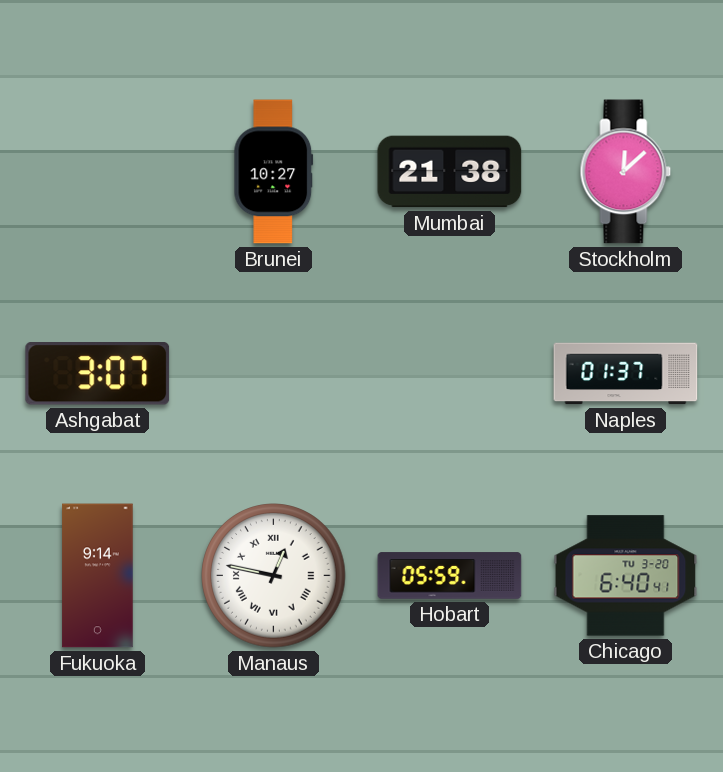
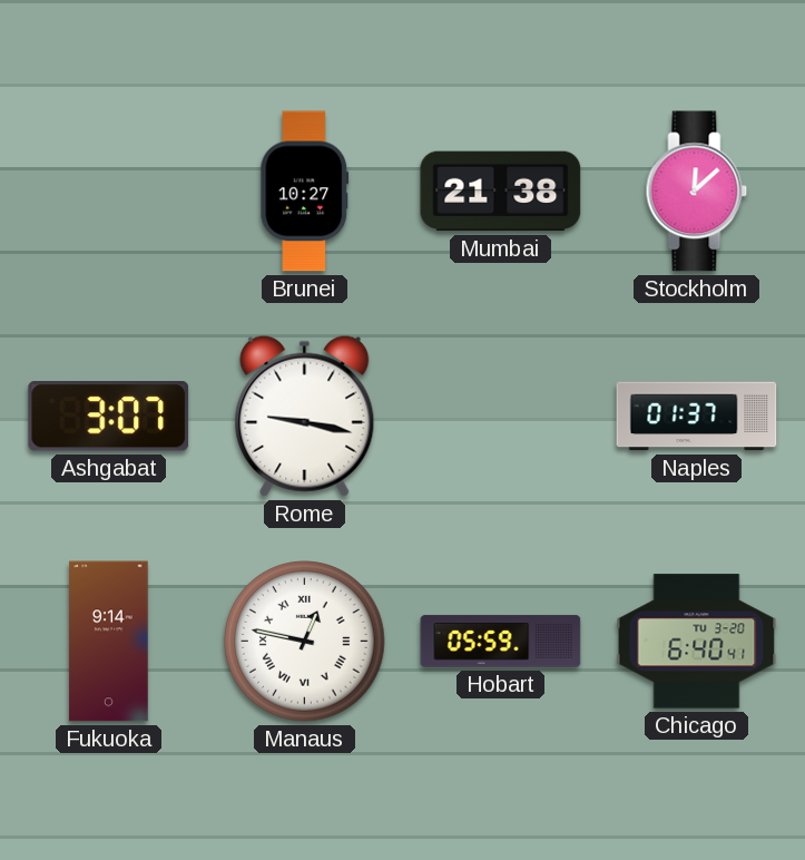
Rome: none -> 9:17
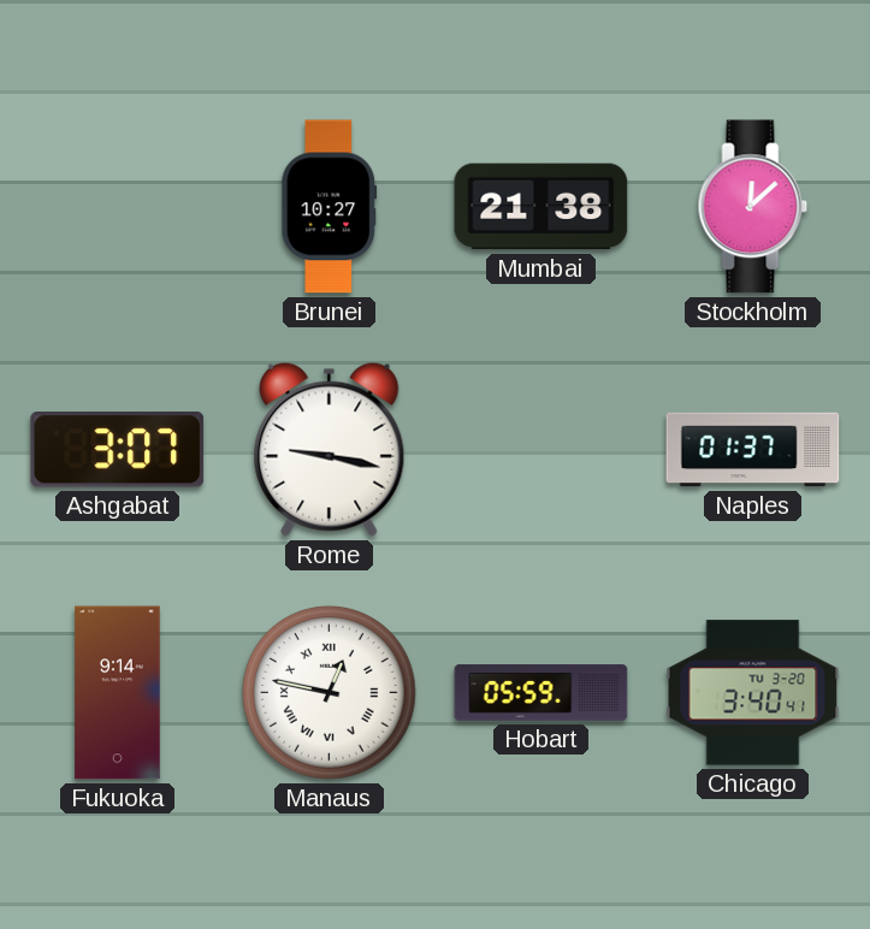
Chicago: 6:40 -> 3:40
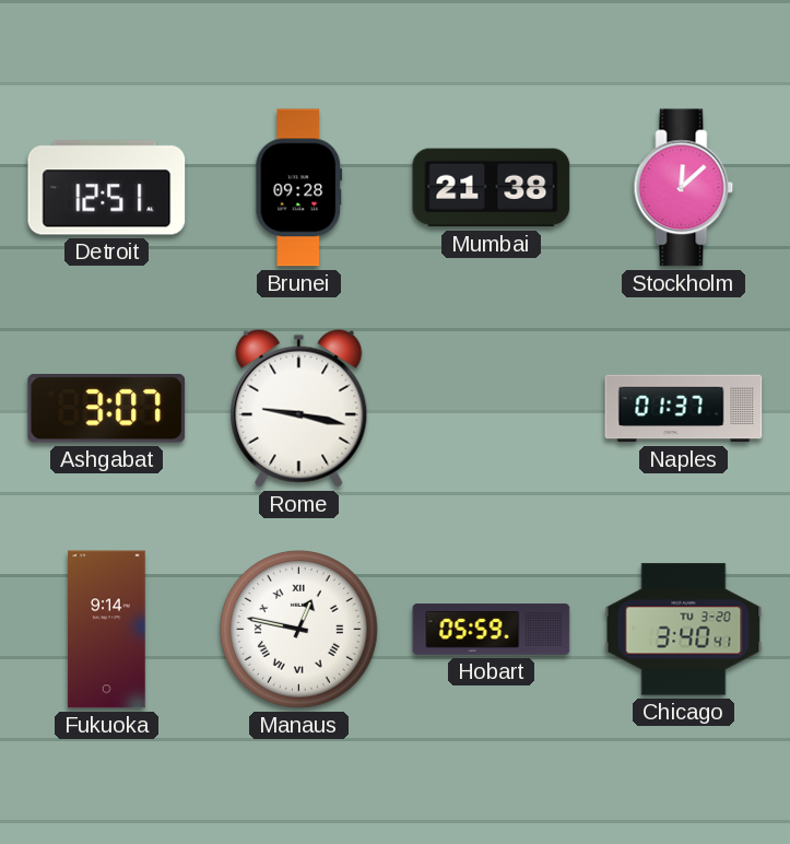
Detroit: none -> 12:51
Brunei: 10:27 -> 09:28
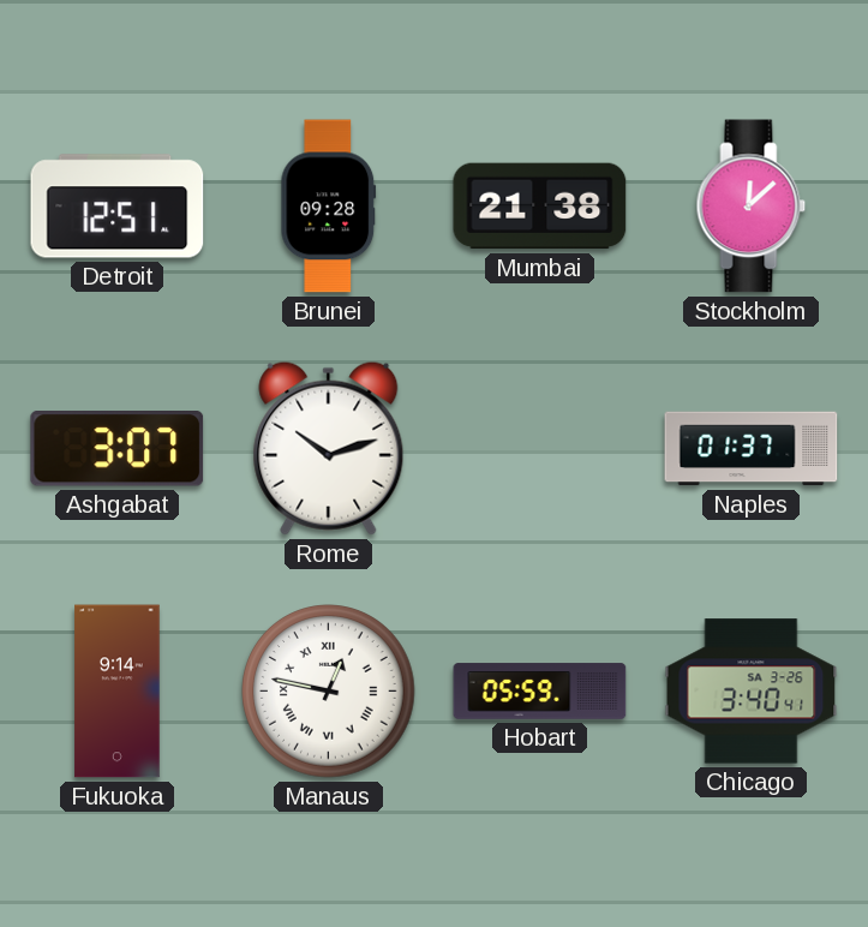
Rome: 9:17 -> 10:12
Chicago date: TU 3-20 -> SA 3-26
